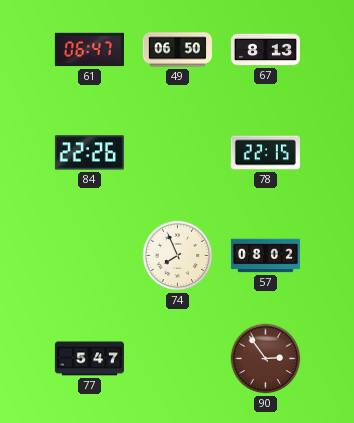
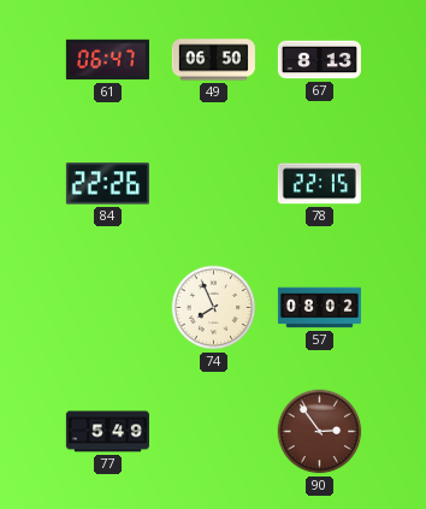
77: 5:47 -> 5:49
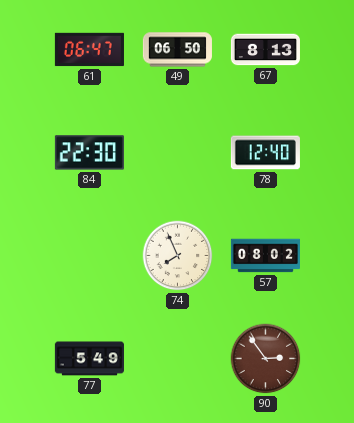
84: 22:26 -> 22:30
78: 22:15 -> 12:40
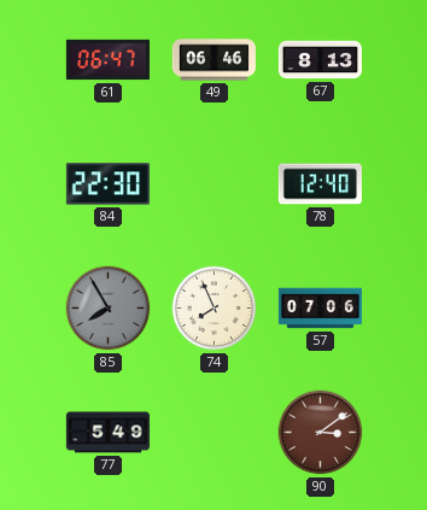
49: 06:50 -> 06:46
85: none -> 7:55
57: 08:02 -> 07:06
90: 2:54 -> 3:09
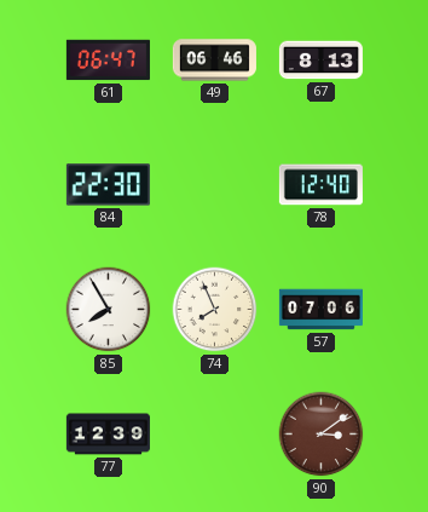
85 dial: grey -> white
77: 5:49 -> 12:39
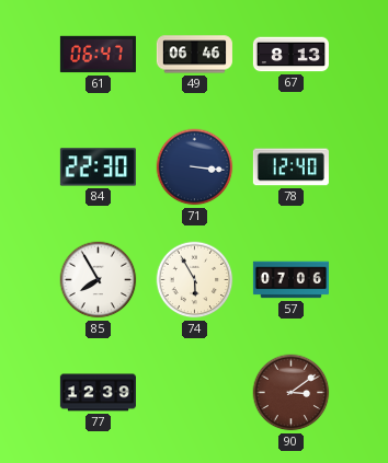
71: none -> 3:16
74: 7:56 -> 5:55
